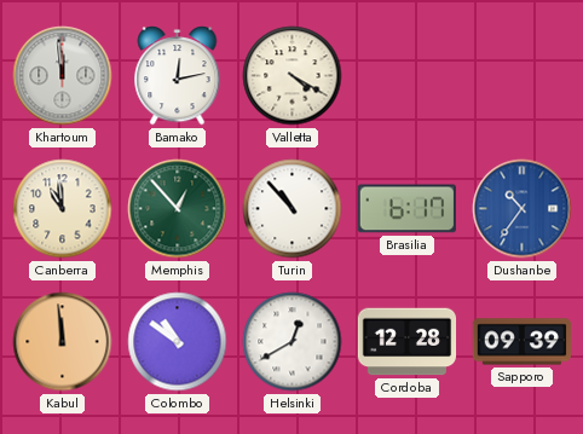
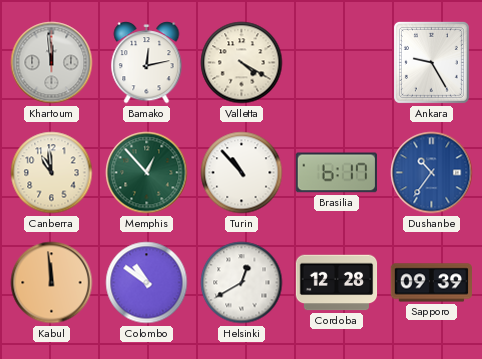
Ankara: none -> 9:25
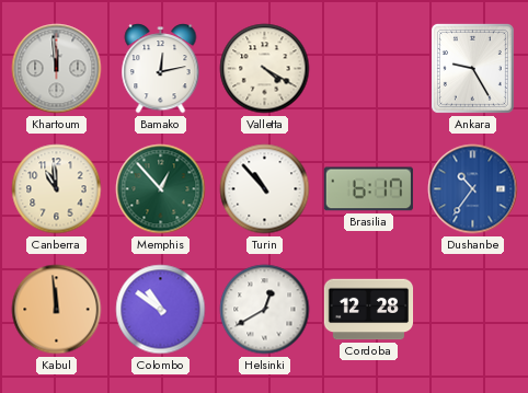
Sapporo: 09:39 -> none
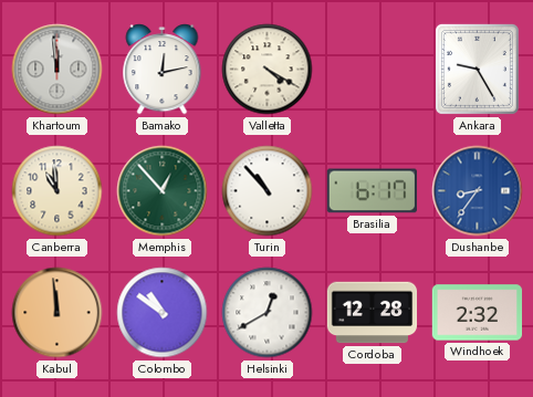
Dushanbe: 10:36 -> 8:36
Windhoek: none -> 2:32
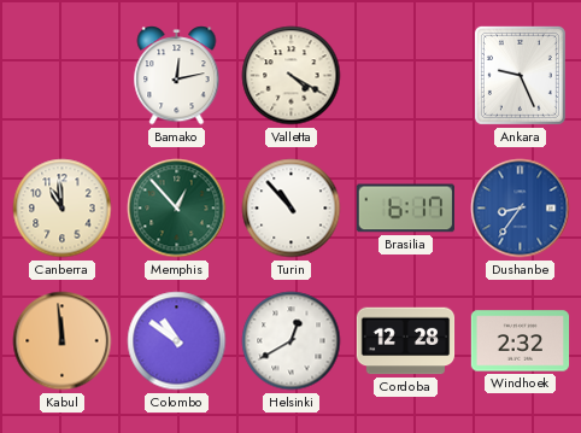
Khartoum: 11:59 -> none
Ankara: 9:25 -> 9:26
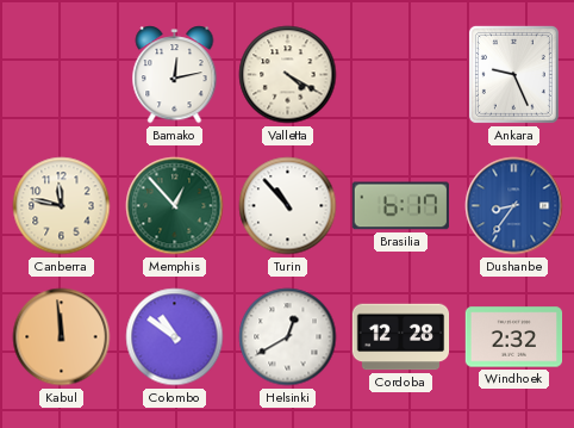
Canberra: 10:59 -> 11:47
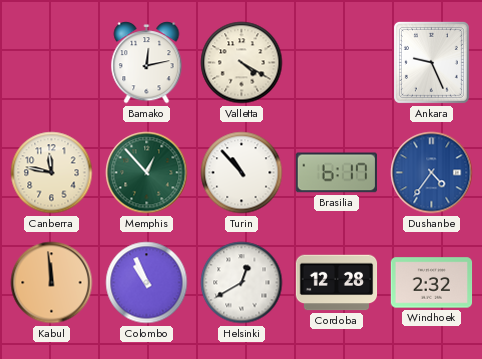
Dushanbe: 8:36 -> 4:36
Colombo: 10:51 -> 10:56
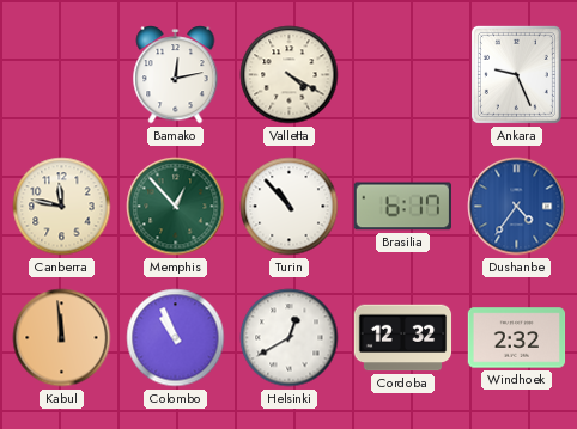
Cordoba: 12:28 -> 12:32
